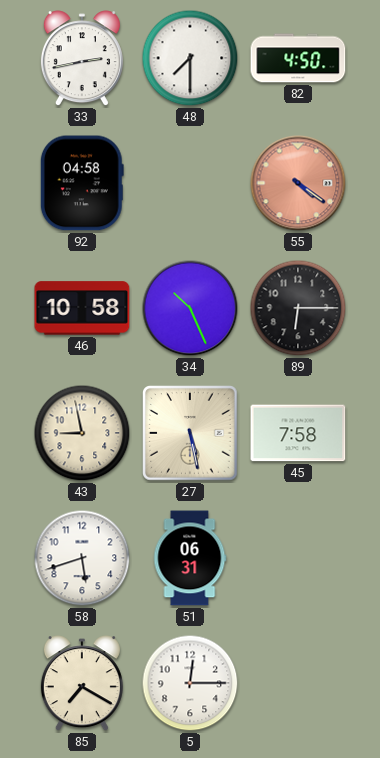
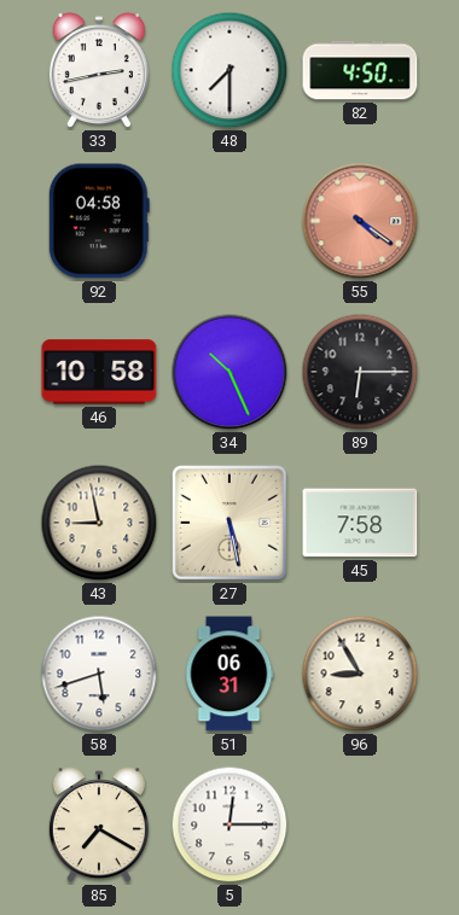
96: none -> 8:55
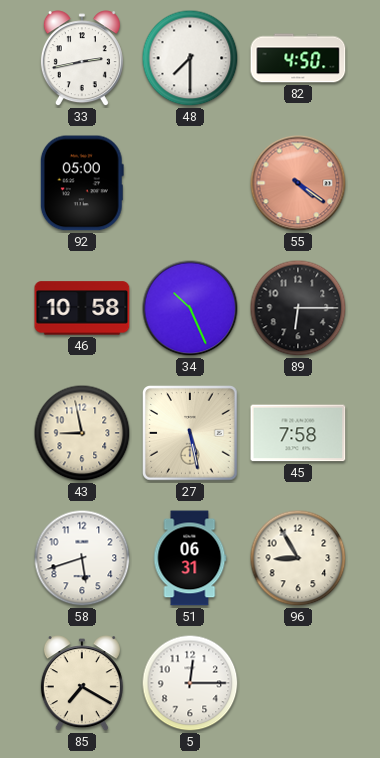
92: 04:58 -> 05:00
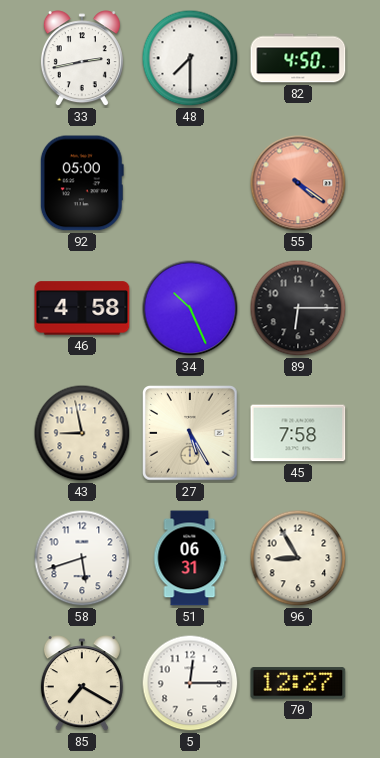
46: 10:58 -> 4:58
27: 5:28 -> 5:25
70: none -> 12:27
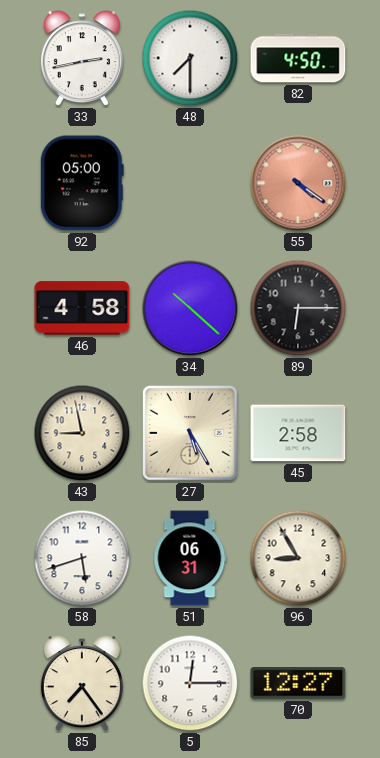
34: 10:26 -> 10:22
45: 7:58 -> 2:58
85: 7:20 -> 7:24
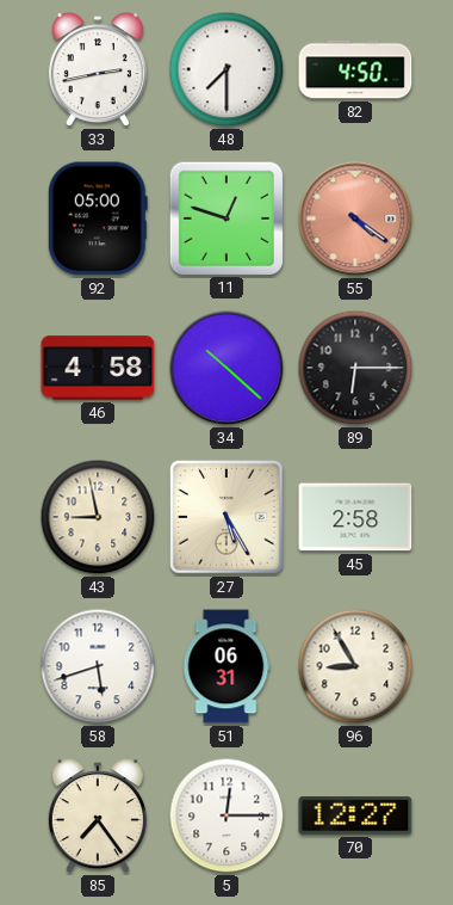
11: none -> 12:48
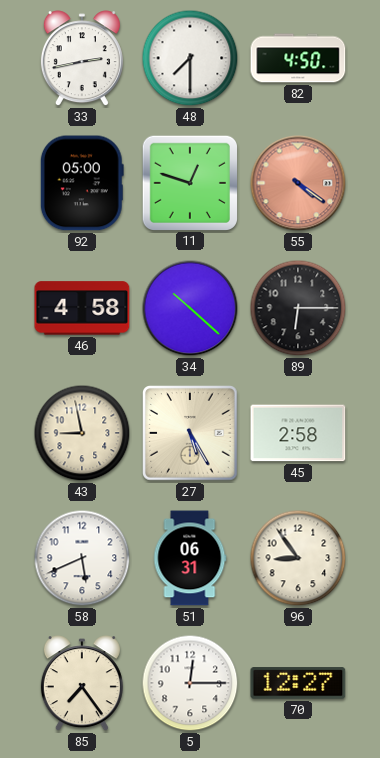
58: 5:42 -> 5:41
96: 8:55 -> 8:54
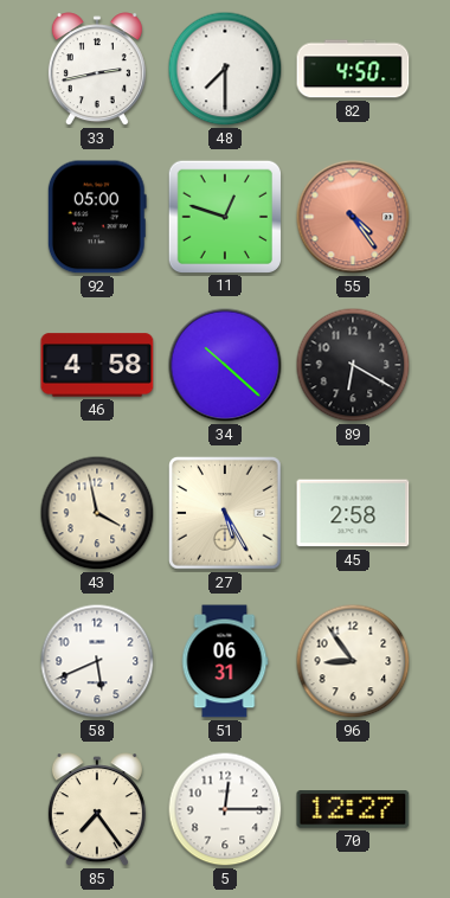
55: 4:21 -> 4:24
89: 6:15 -> 6:20
43: 8:58 -> 3:58
